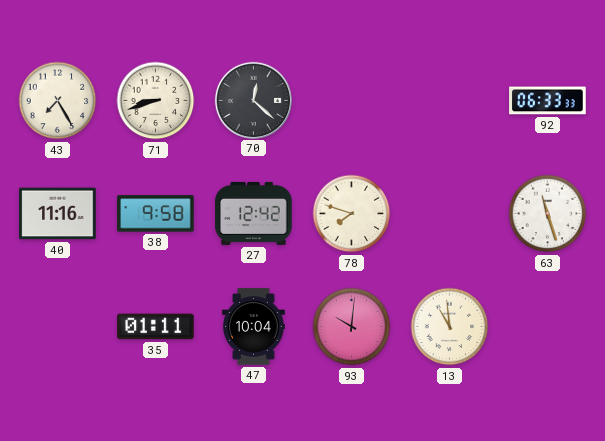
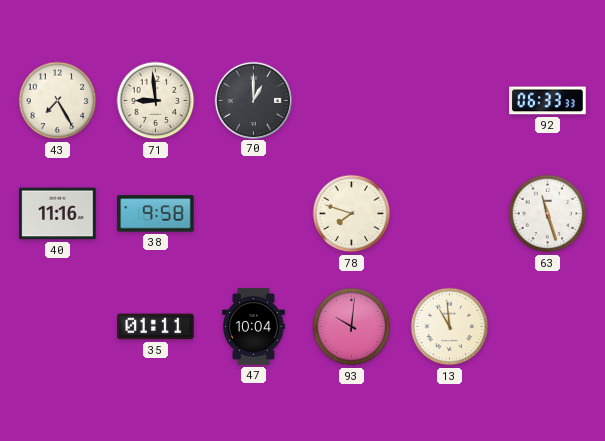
71: 8:42 -> 8:59
70: 12:22 -> 1:00
27: 12:42 -> none
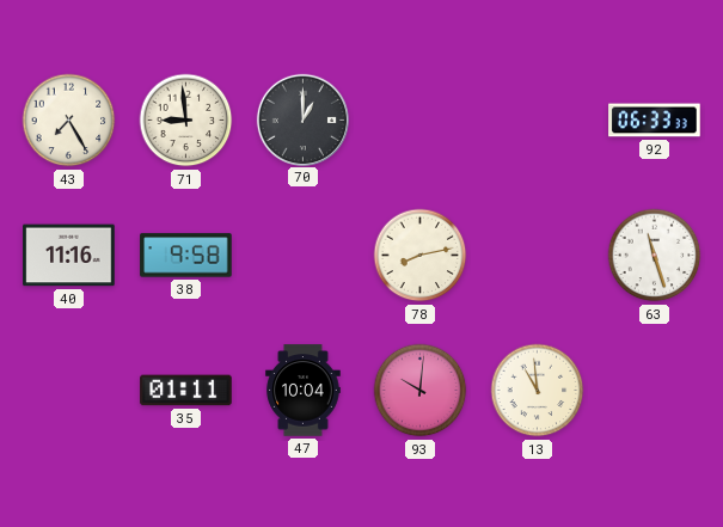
78: 7:48 -> 8:13
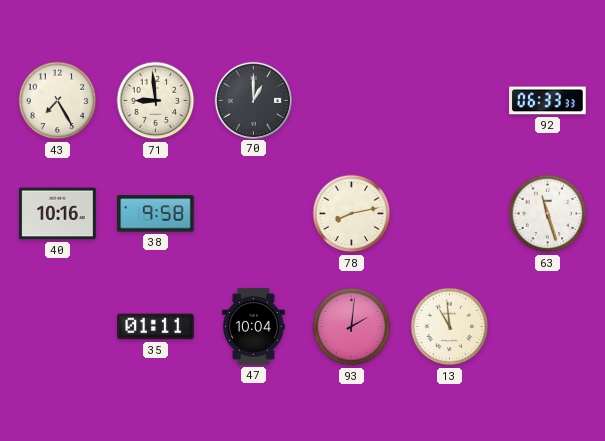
40: 11:16 -> 10:16
93: 10:01 -> 2:01
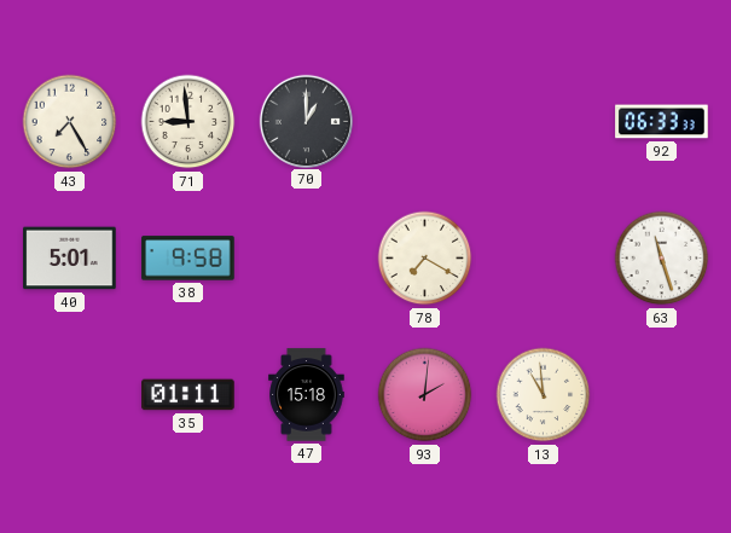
40: 10:16 -> 5:01
78: 8:13 -> 7:20
47: 10:04 -> 15:18
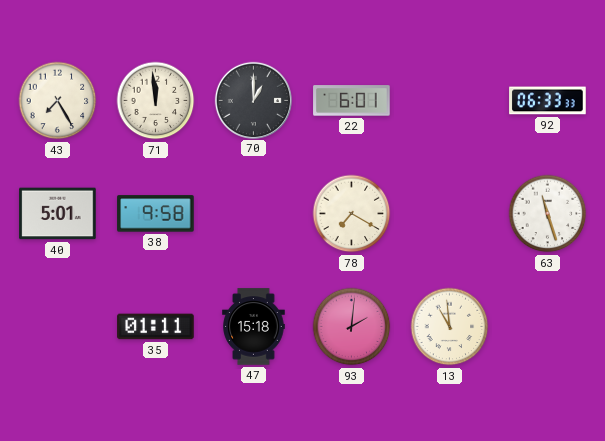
71: 8:59 -> 11:59
22: none -> 6:01
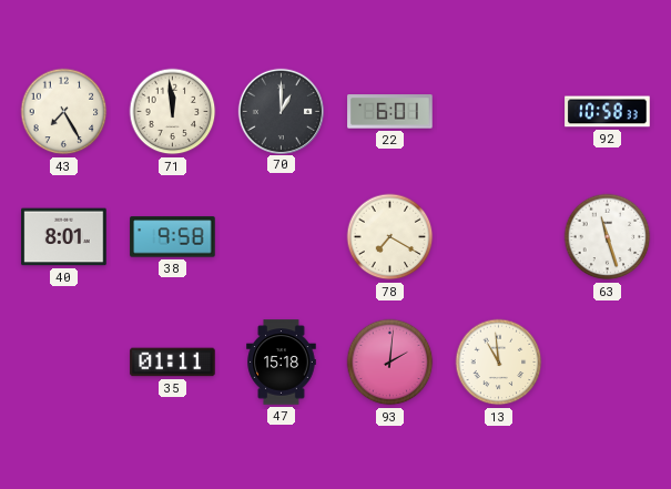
92: 06:33 -> 10:58
40: 5:01 -> 8:01
